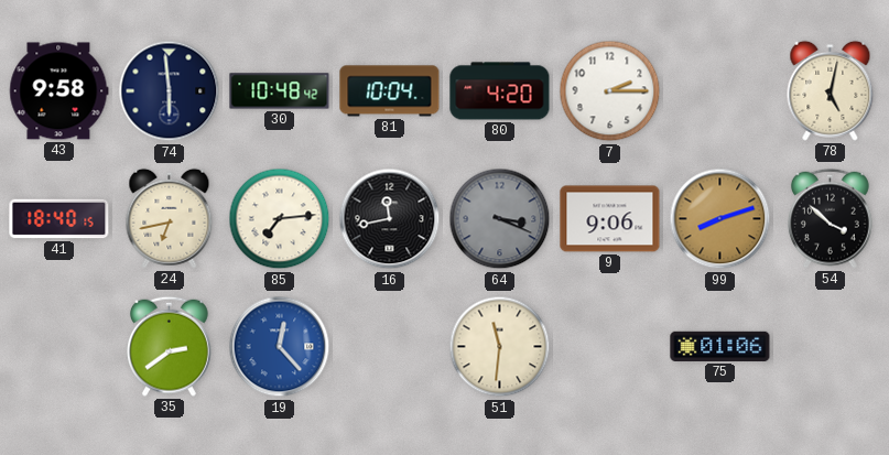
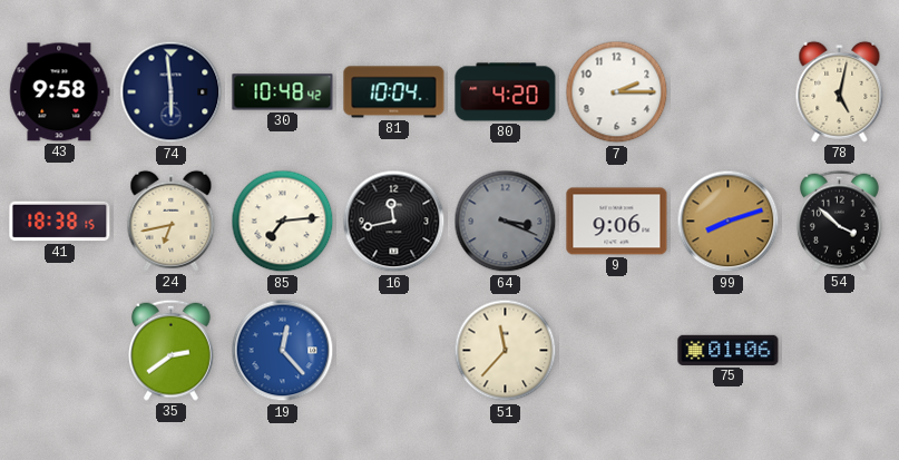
41: 18:40 -> 18:38
51: 11:31 -> 11:37
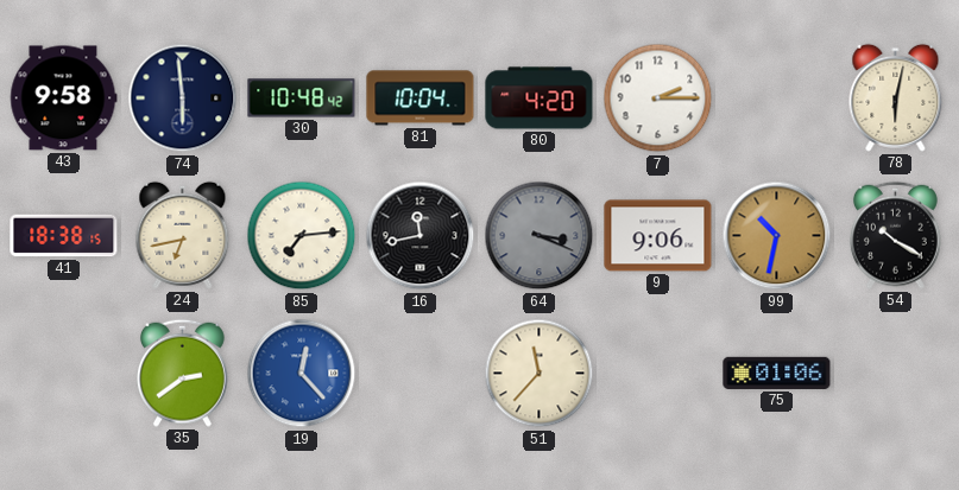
78: 5:02 -> 6:02
99: 8:12 -> 10:32
54: 3:52 -> 10:20
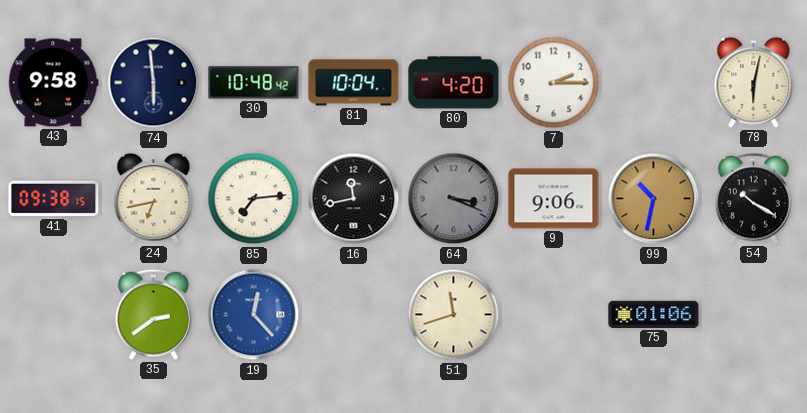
41: 18:38 -> 09:38
51: 11:37 -> 11:42
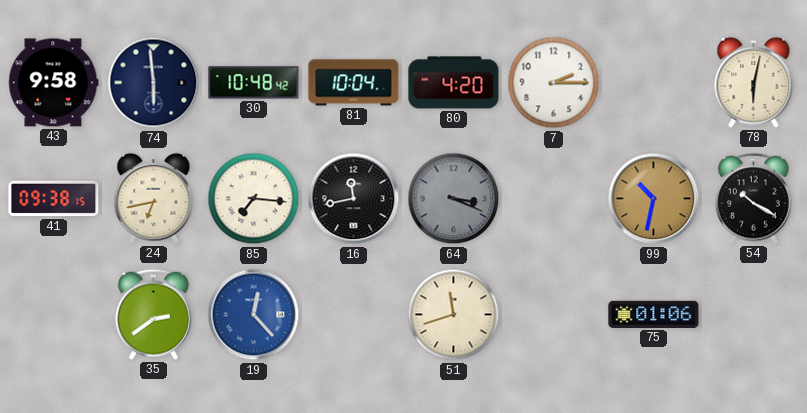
85: 7:14 -> 7:16
9: 9:06 -> none
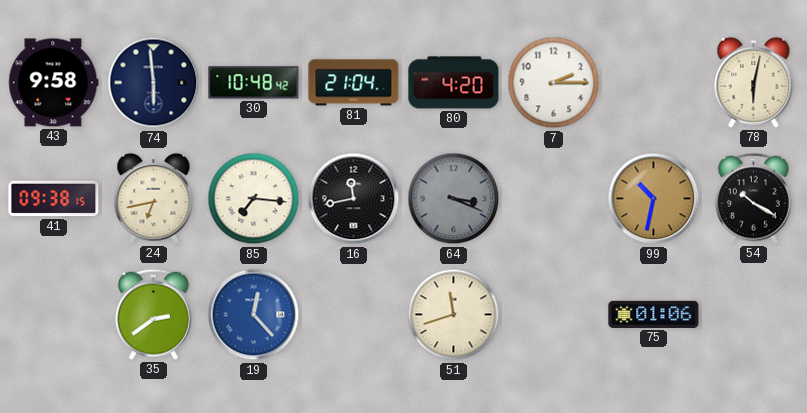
81: 10:04 -> 21:04
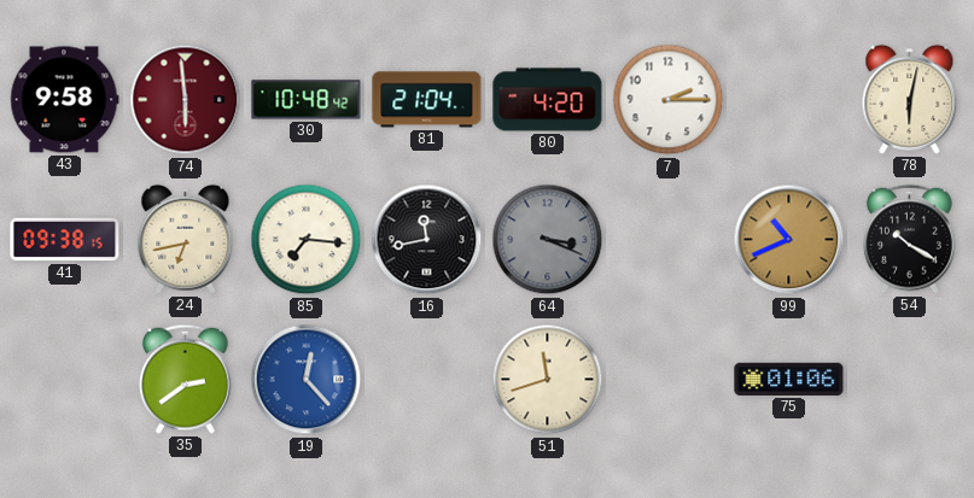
74 dial: navy -> burgundy
99: 10:32 -> 10:41
